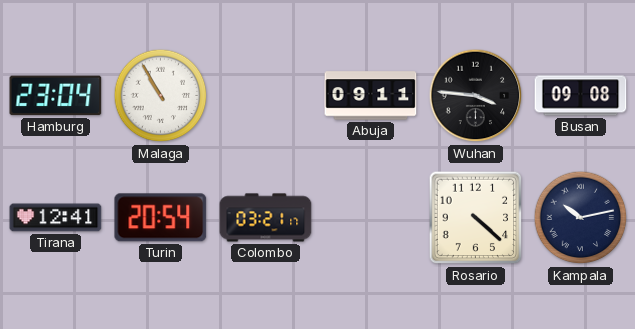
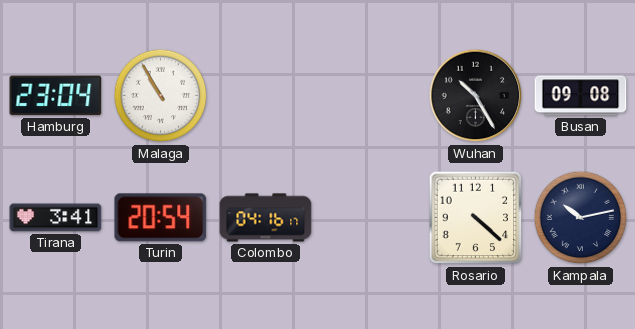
Abuja: 09:11 -> none
Wuhan: 3:46 -> 10:25
Tirana: 12:41 -> 3:41
Colombo: 03:21 -> 04:16
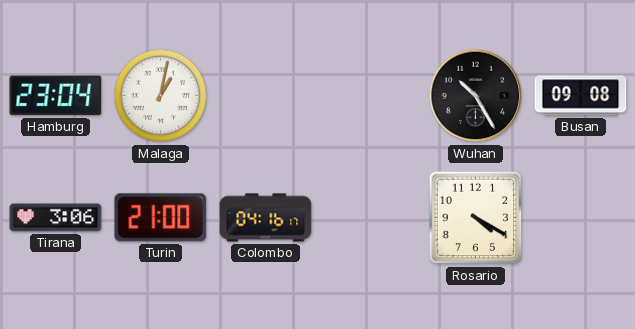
Malaga: 10:55 -> 1:02
Tirana: 3:41 -> 3:06
Turin: 20:54 -> 21:00
Rosario: 4:22 -> 4:20
Kampala: 10:13 -> none
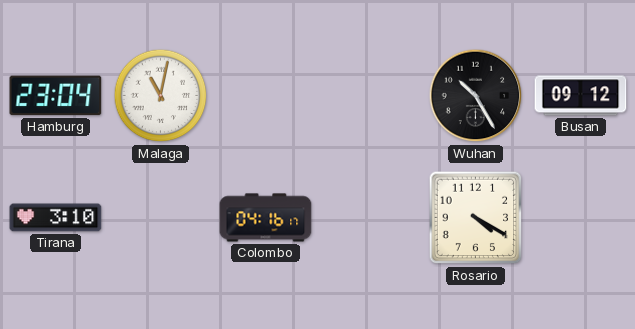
Malaga: 1:02 -> 11:02
Busan: 09:08 -> 09:12
Tirana: 3:06 -> 3:10
Turin: 21:00 -> none
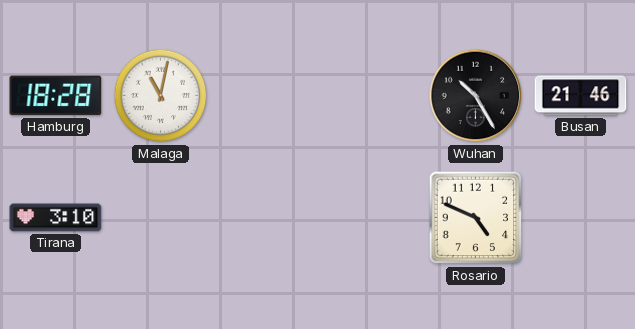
Hamburg: 23:04 -> 18:28
Busan: 09:12 -> 21:46
Colombo: 04:16 -> none
Rosario: 4:20 -> 4:49
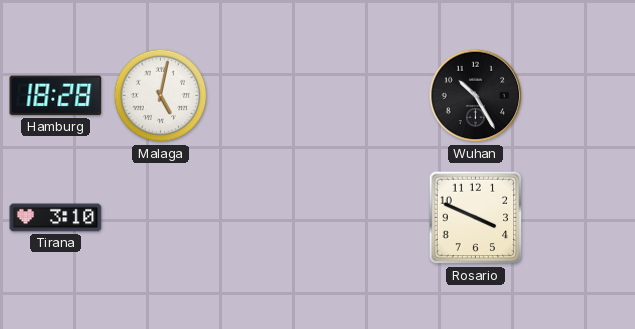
Malaga: 11:02 -> 5:02
Busan: 21:46 -> none
Rosario: 4:49 -> 3:49
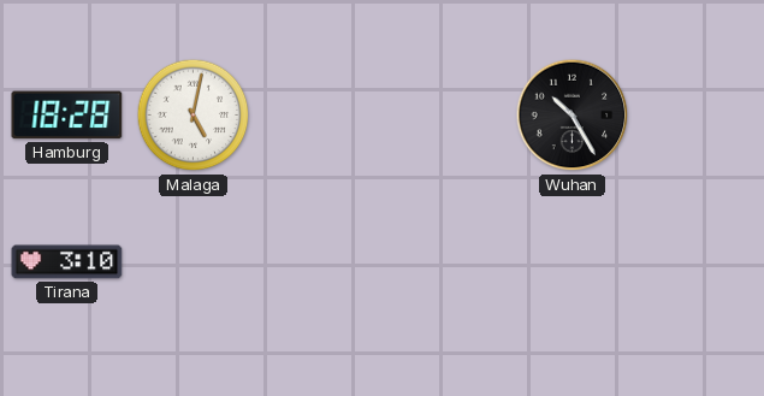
Rosario: 3:49 -> none
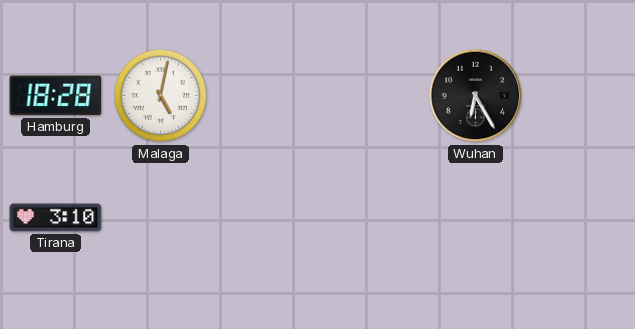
Wuhan: 10:25 -> 6:25
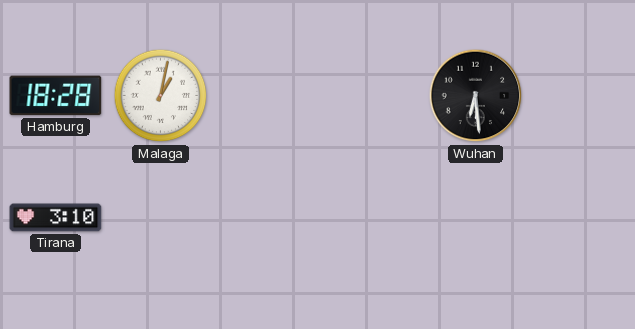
Malaga: 5:02 -> 1:02
Wuhan: 6:25 -> 6:29
